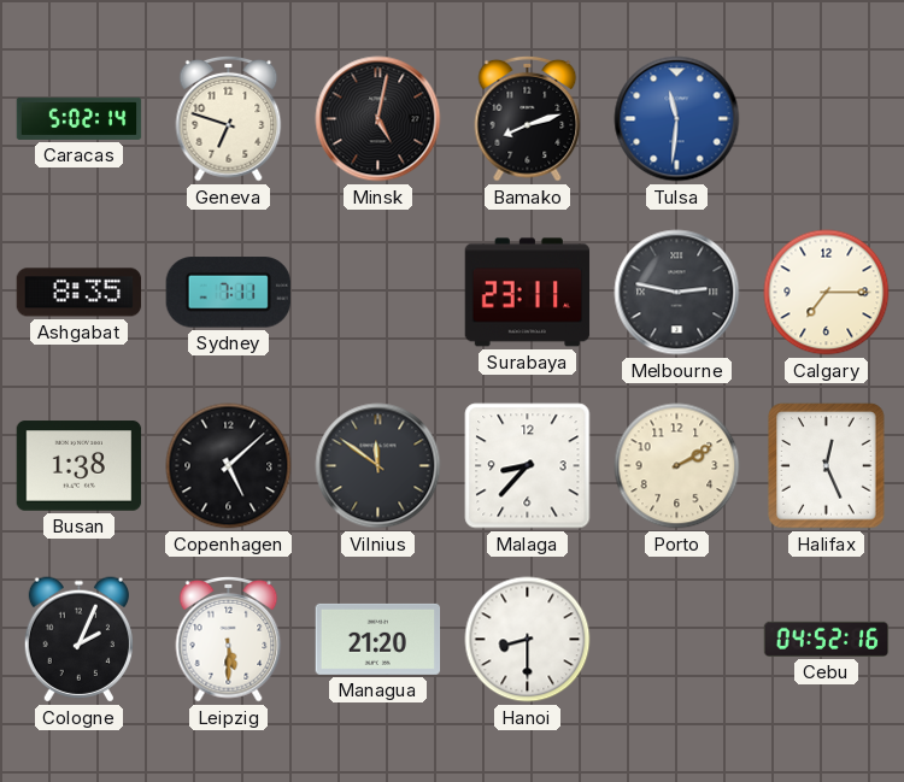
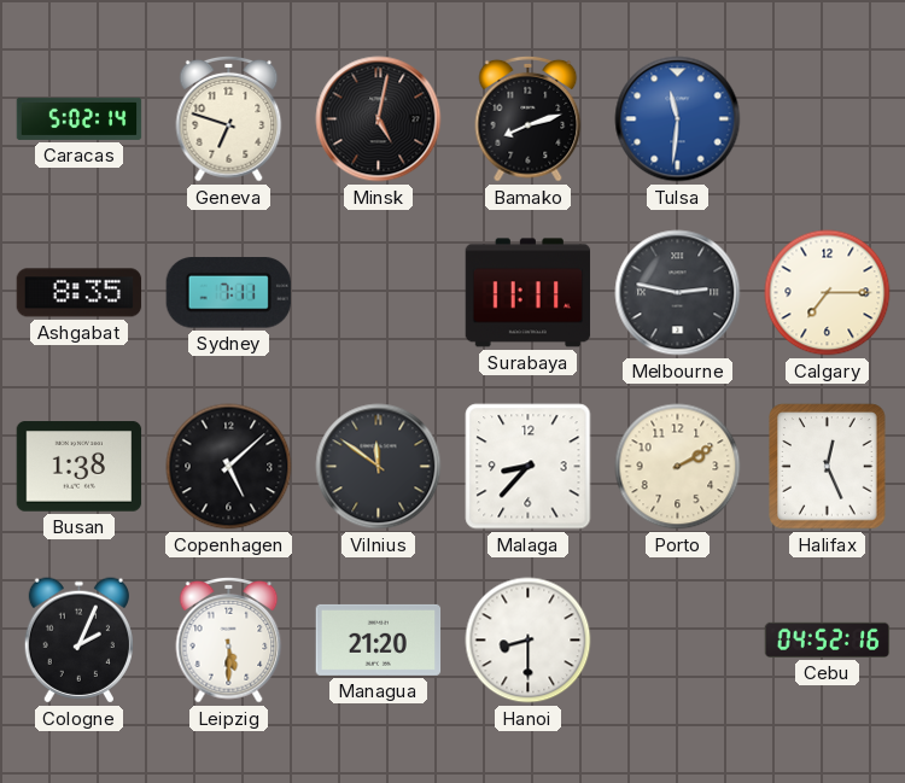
Surabaya: 23:11 -> 11:11
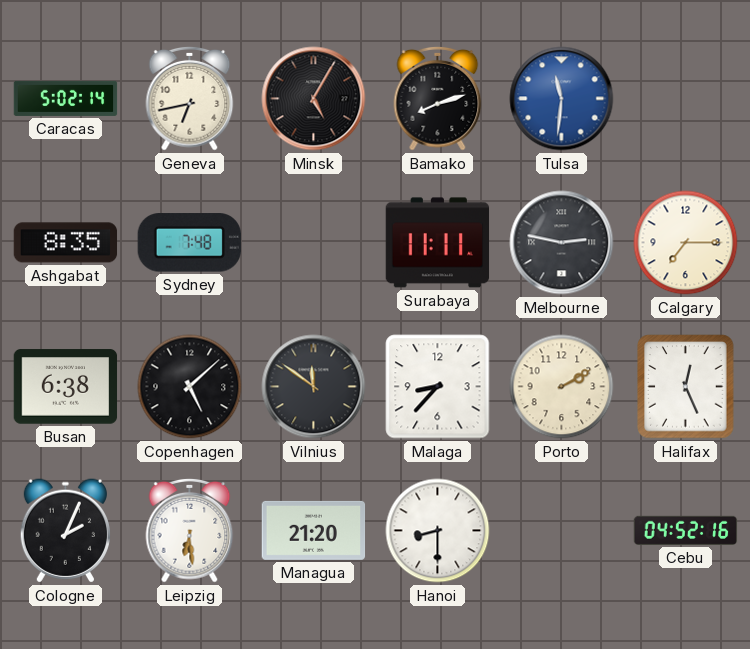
Geneva: 6:48 -> 6:43
Minsk: 5:02 -> 5:05
Sydney: 7:11 -> 7:48
Busan: 1:38 -> 6:38
Leipzig: 5:30 -> 6:29
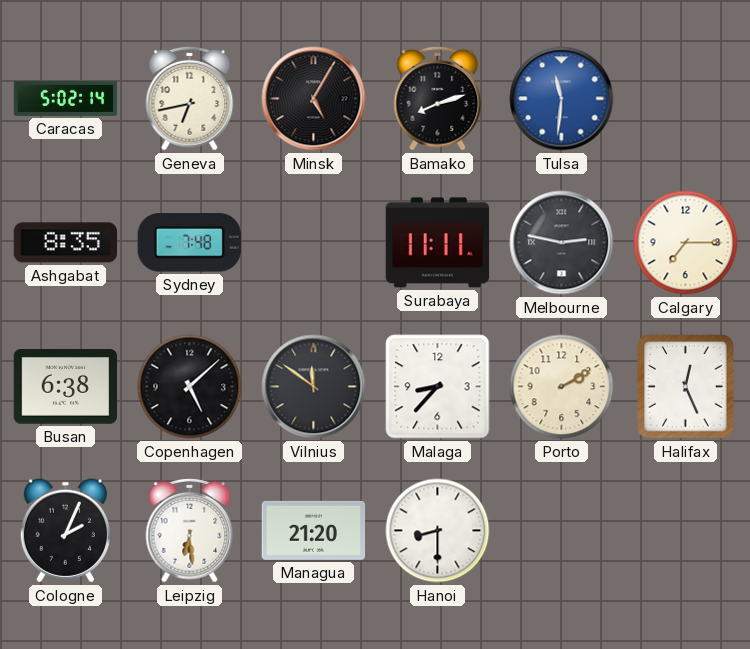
Cebu: 04:52 -> none
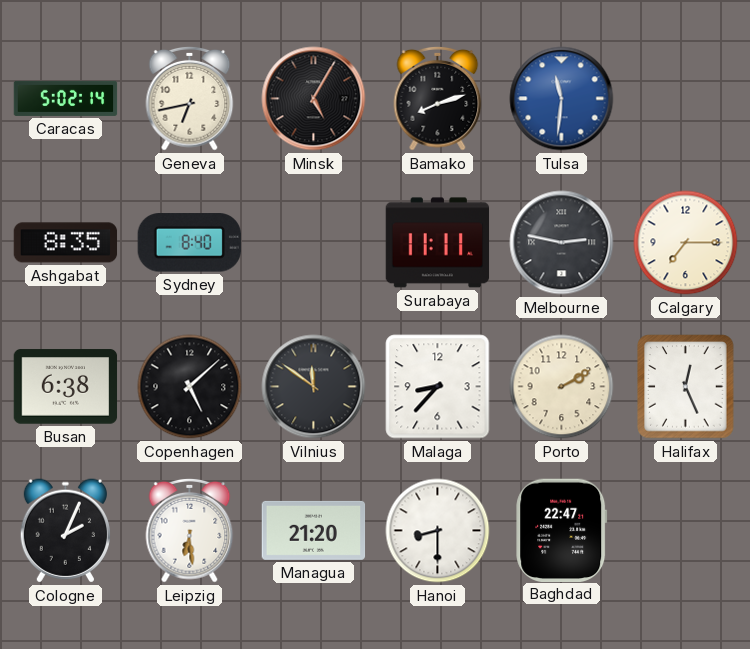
Sydney: 7:48 -> 8:40
Baghdad: none -> 22:47
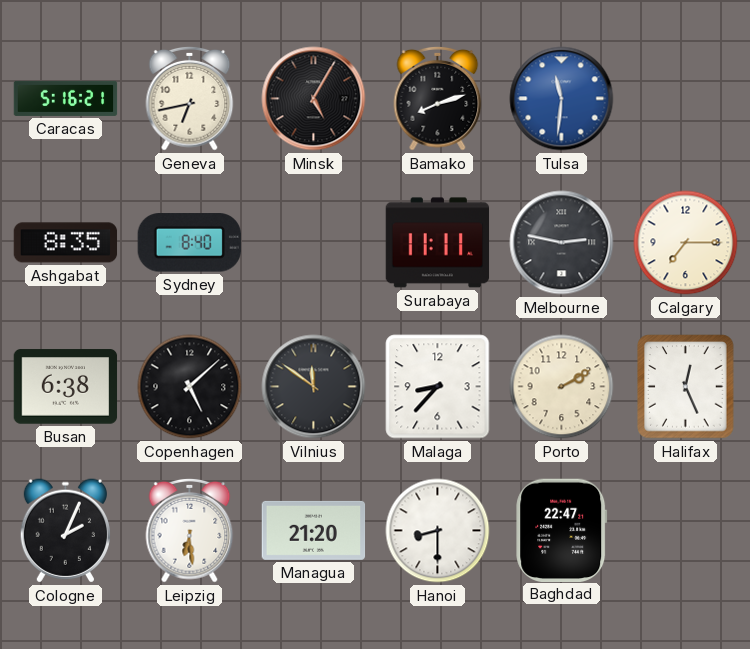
Caracas: 5:02 -> 5:16
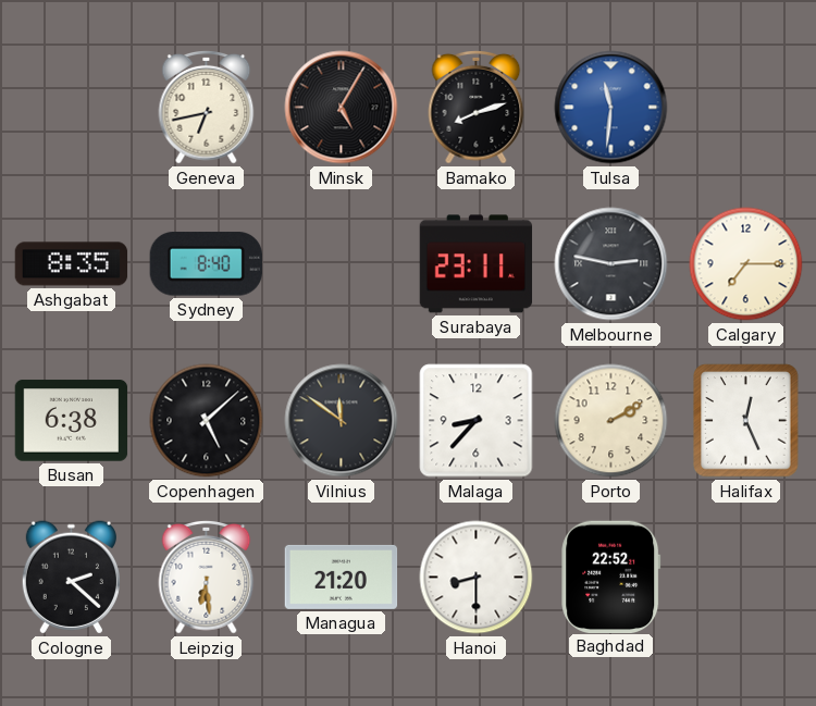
Caracas: 5:16 -> none
Surabaya: 11:11 -> 23:11
Cologne: 2:04 -> 2:22
Baghdad: 22:47 -> 22:52
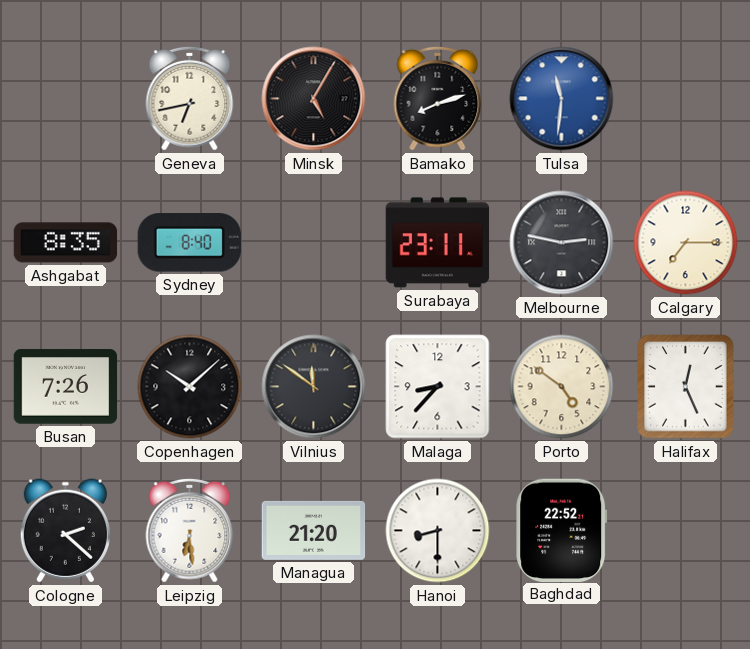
Busan: 6:38 -> 7:26
Copenhagen: 5:08 -> 10:08
Porto: 2:10 -> 4:51
